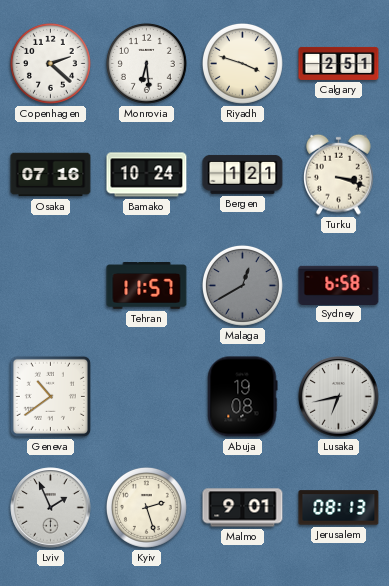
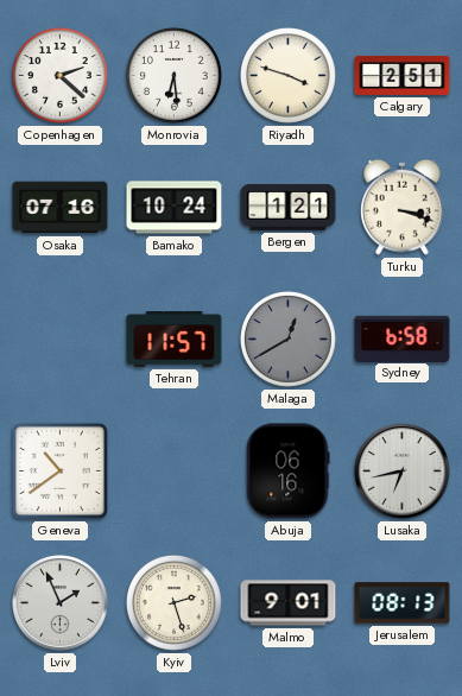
Abuja: 19:08 -> 06:16
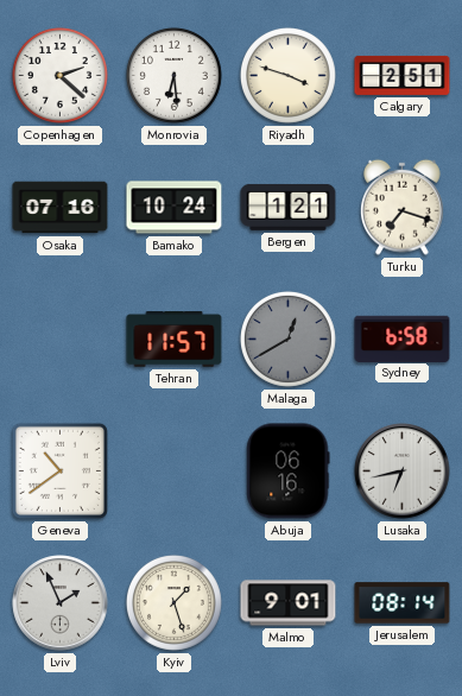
Turku: 3:18 -> 7:18
Kyiv: 2:27 -> 1:27
Jerusalem: 08:13 -> 08:14
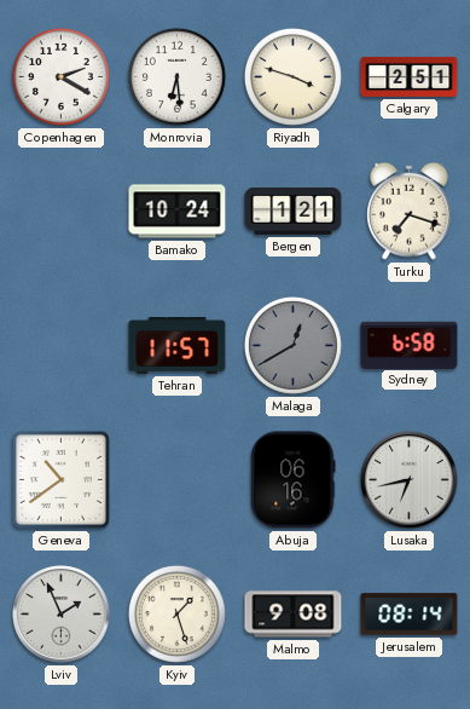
Copenhagen: 2:22 -> 2:20
Osaka: 07:16 -> none
Malmo: 9:01 -> 9:08
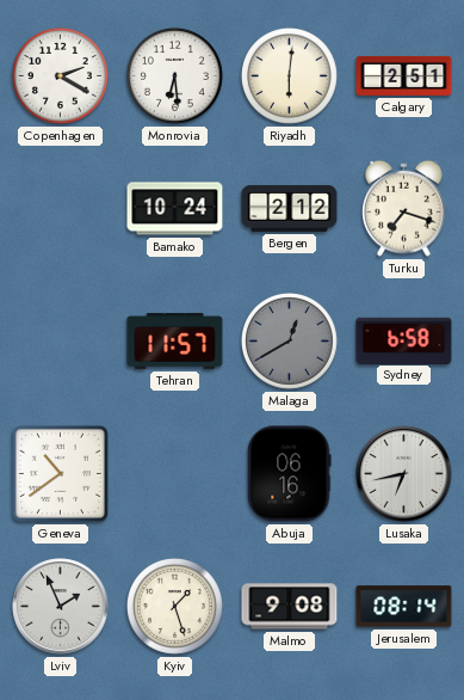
Riyadh: 3:48 -> 6:01
Bergen: 1:21 -> 2:12
